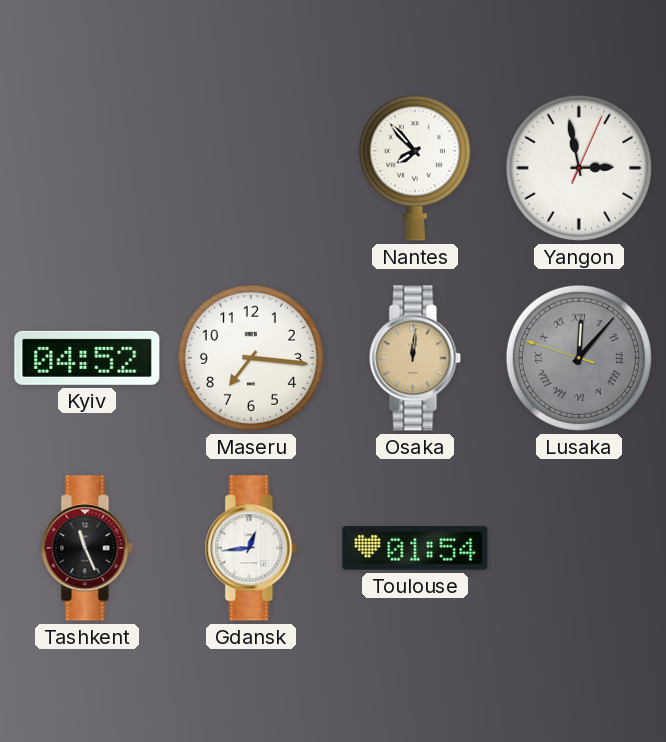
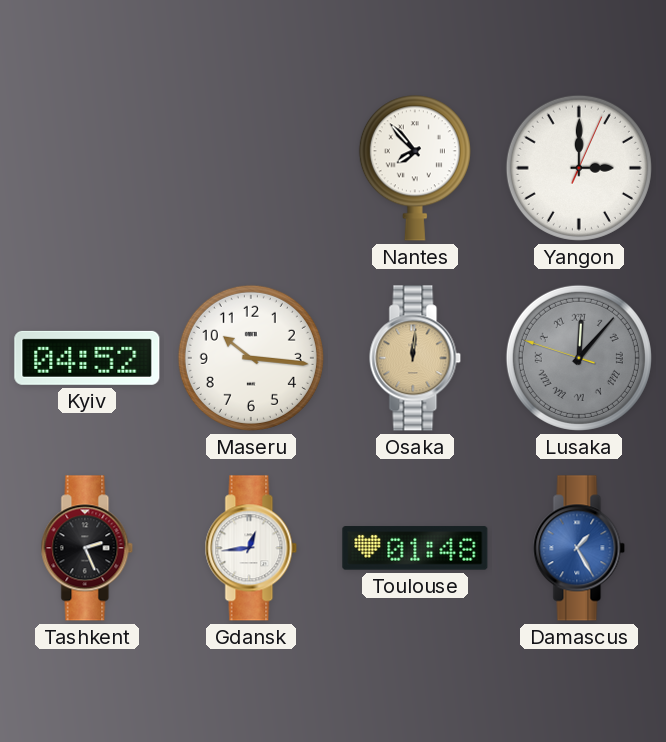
Yangon: 2:58 -> 3:00
Maseru: 7:16 -> 10:16
Tashkent: 11:26 -> 2:26
Toulouse: 01:54 -> 01:48
Damascus: none -> 1:25
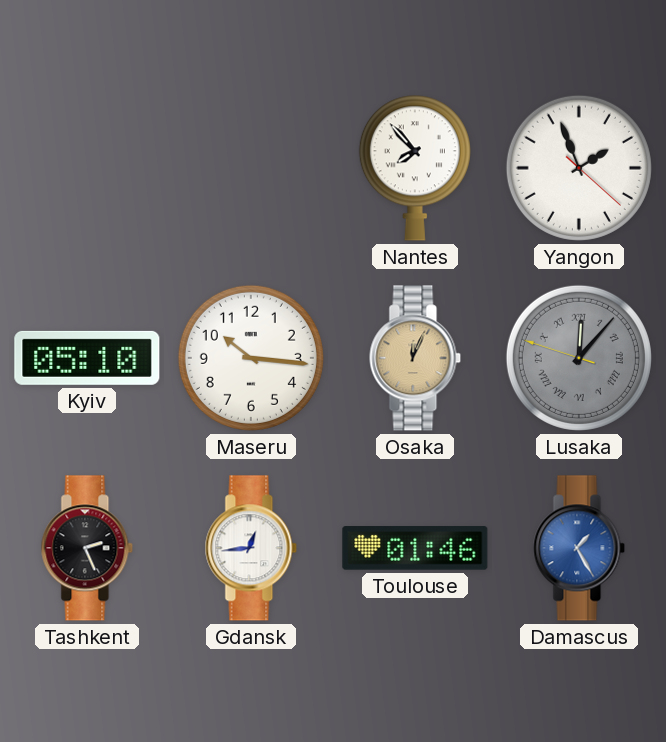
Yangon: 3:00 -> 1:56
Kyiv: 04:52 -> 05:10
Osaka: 12:01 -> 12:04
Toulouse: 01:48 -> 01:46
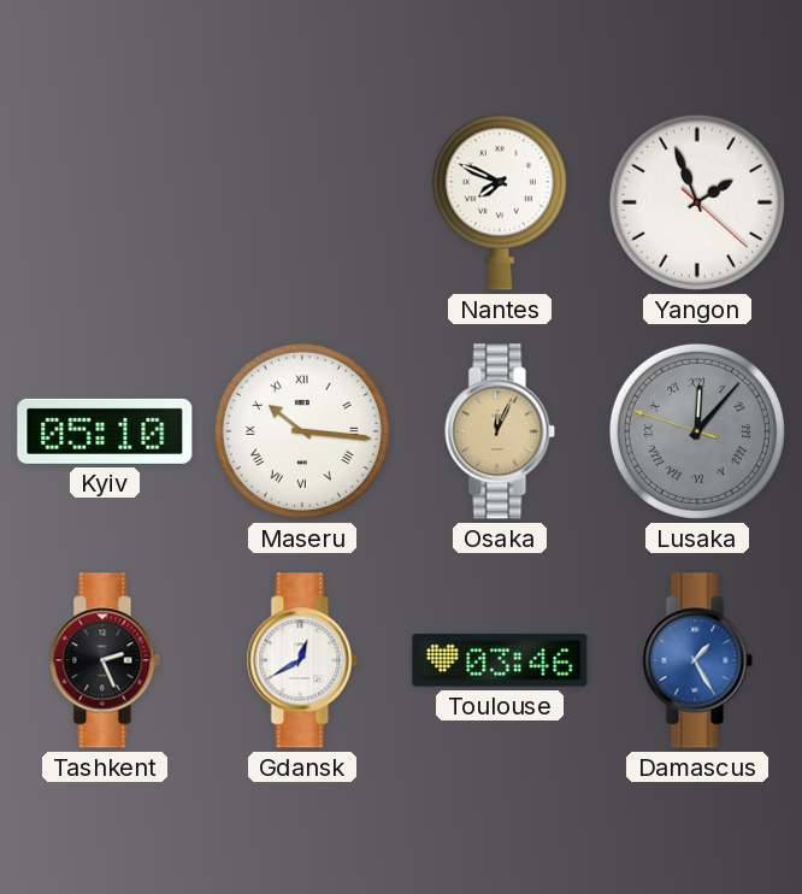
Nantes: 7:53 -> 7:49
Maseru numerals: Arabic -> Roman
Gdansk: 12:44 -> 12:40
Toulouse: 01:46 -> 03:46
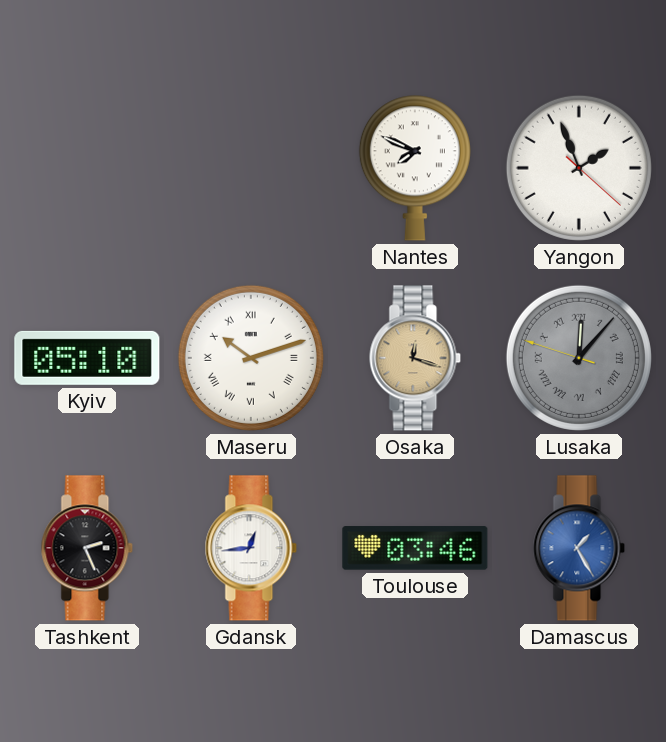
Maseru: 10:16 -> 10:12
Osaka: 12:04 -> 12:18
Gdansk: 12:40 -> 12:44
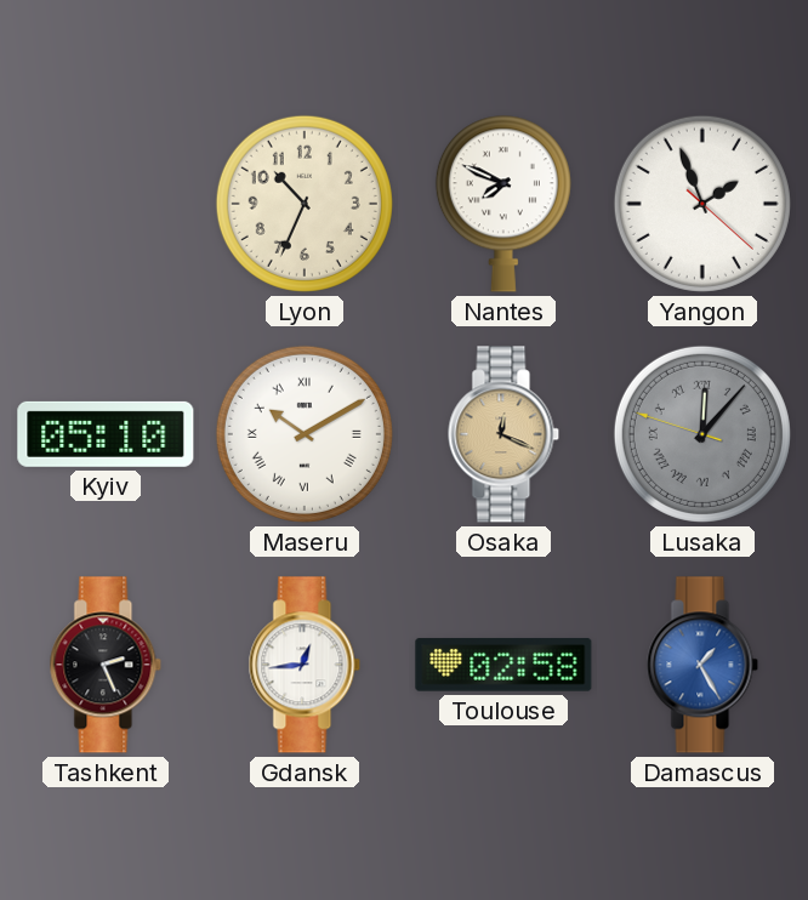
Lyon: none -> 10:34
Maseru: 10:12 -> 10:10
Osaka: 12:18 -> 12:19
Toulouse: 03:46 -> 02:58
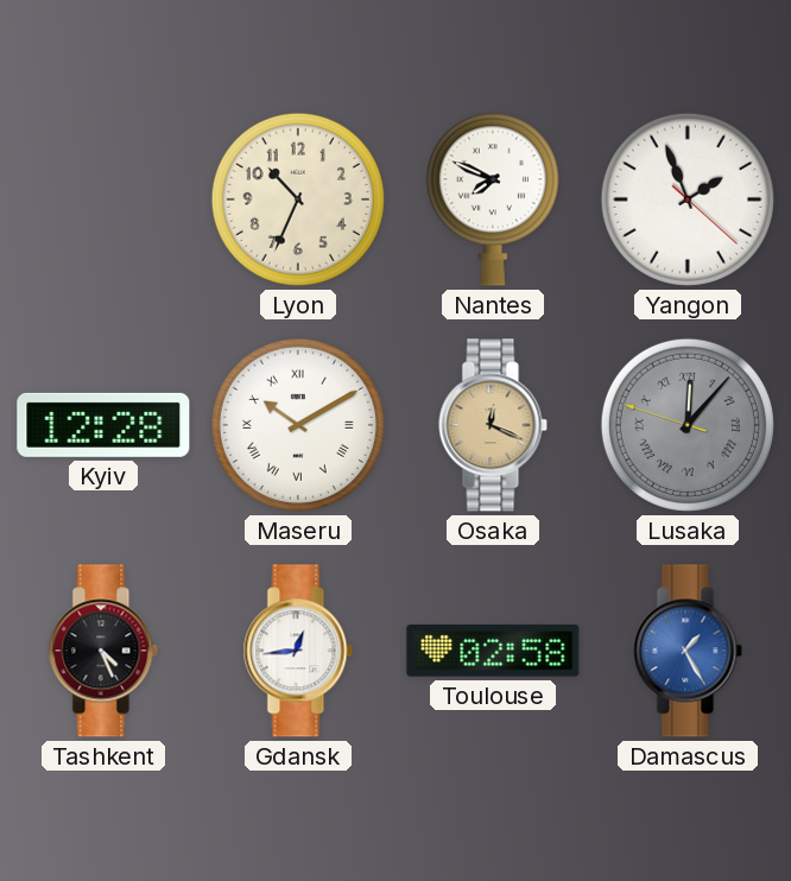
Kyiv: 05:10 -> 12:28
Tashkent: 2:26 -> 4:26
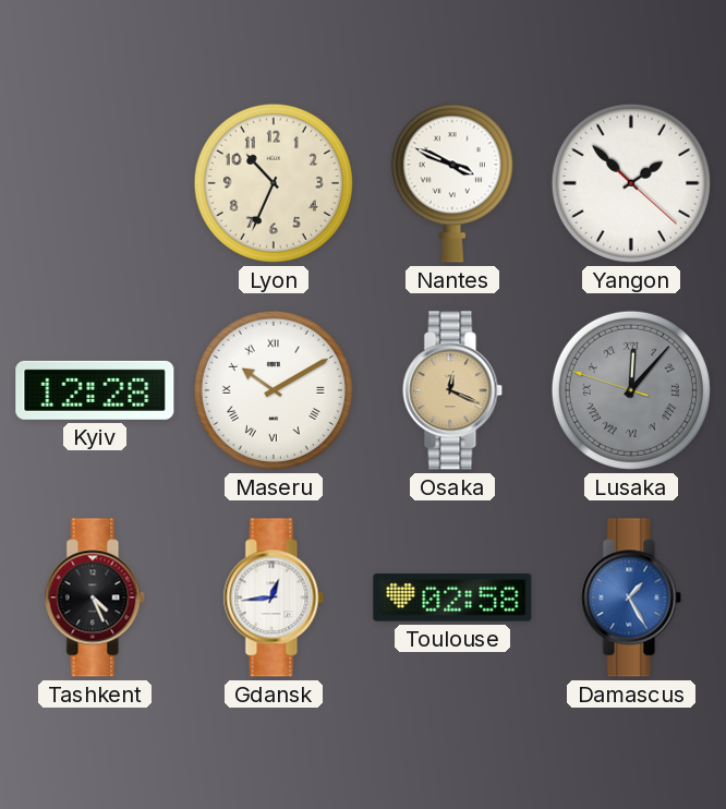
Nantes: 7:49 -> 3:49
Yangon: 1:56 -> 1:52
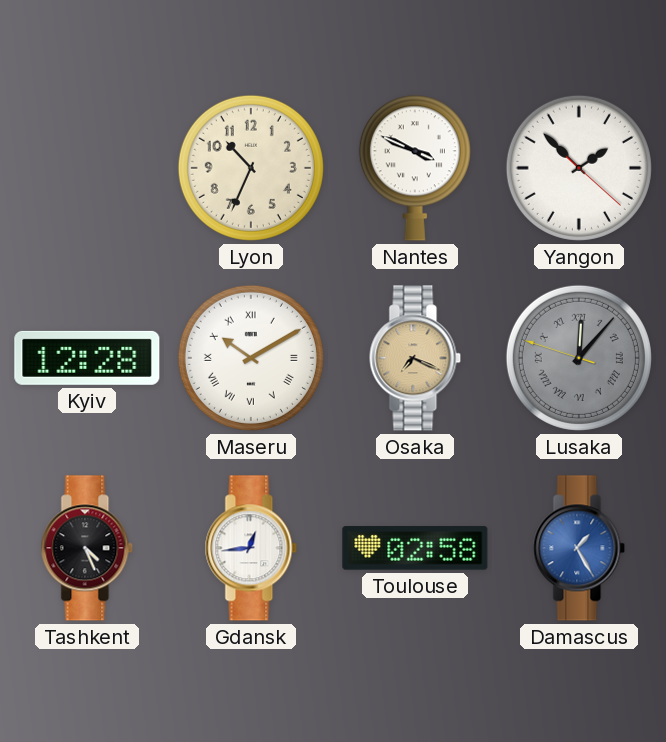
Osaka: 12:19 -> 7:19
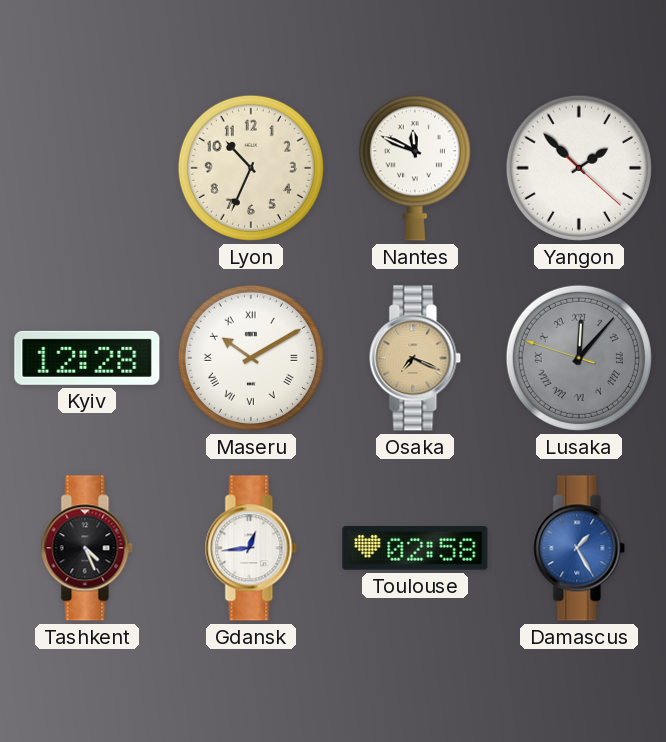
Nantes: 3:49 -> 11:49
